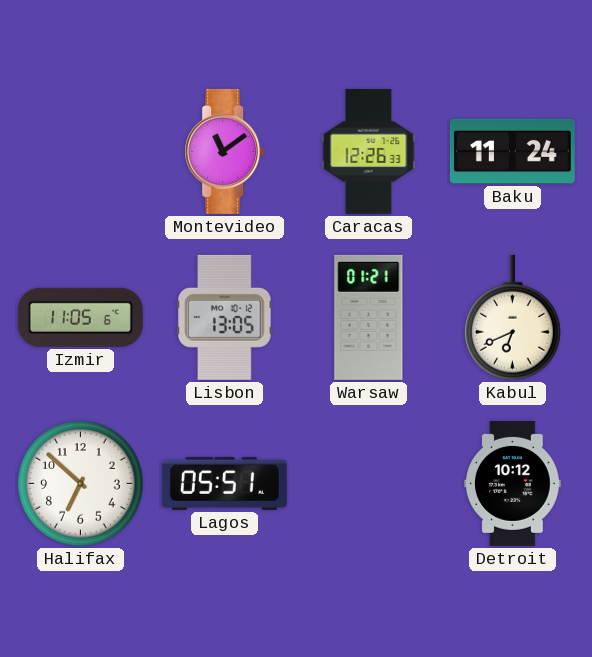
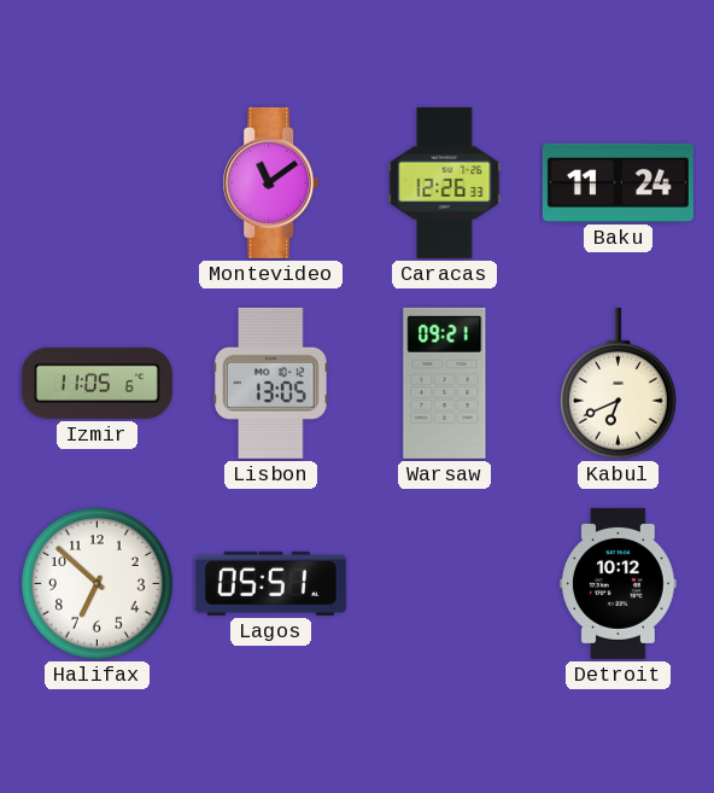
Warsaw: 01:21 -> 09:21
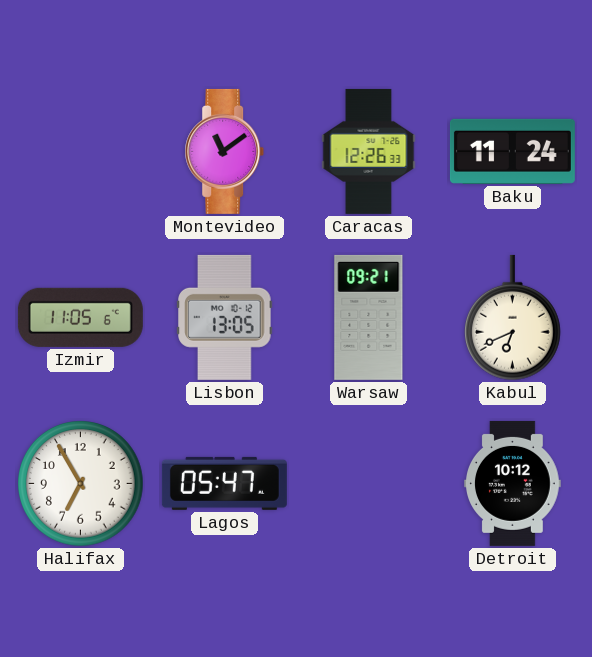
Halifax: 6:52 -> 6:55
Lagos: 05:51 -> 05:47
